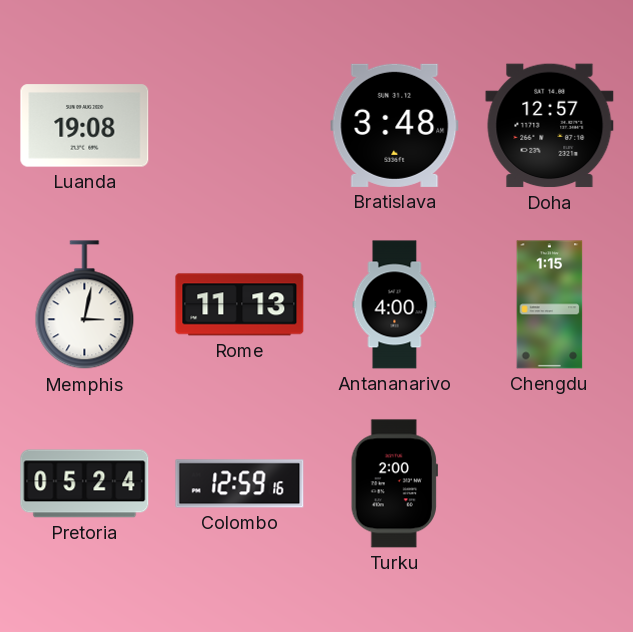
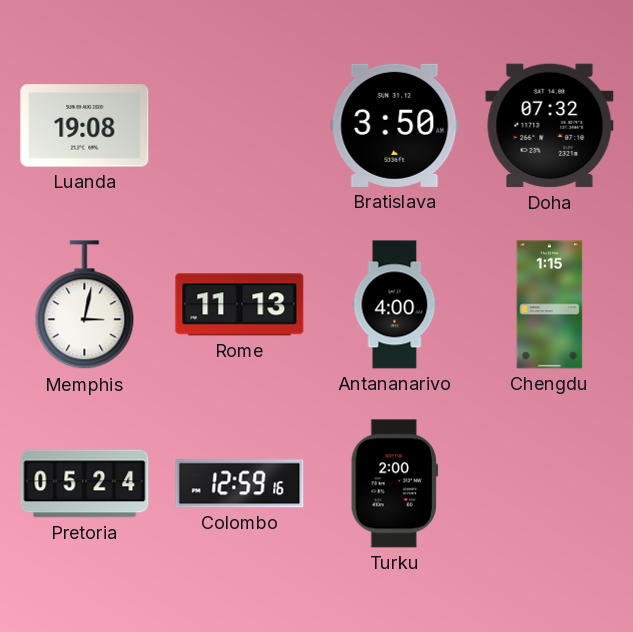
Bratislava: 3:48 -> 3:50
Doha: 12:57 -> 07:32
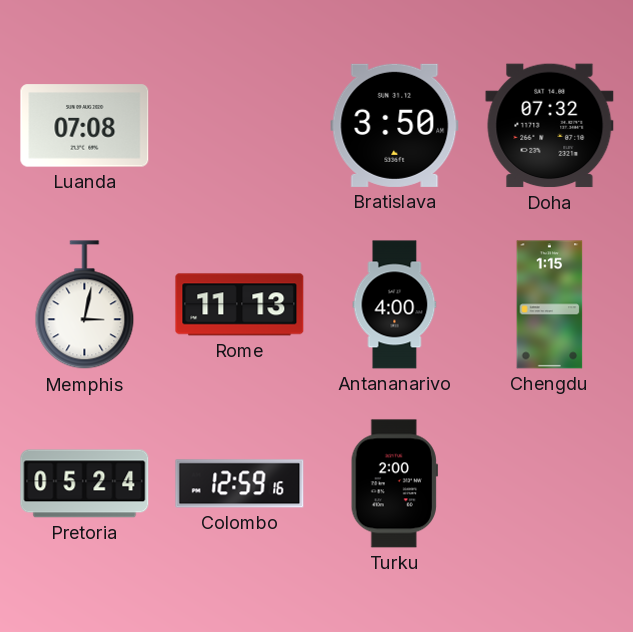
Luanda: 19:08 -> 07:08
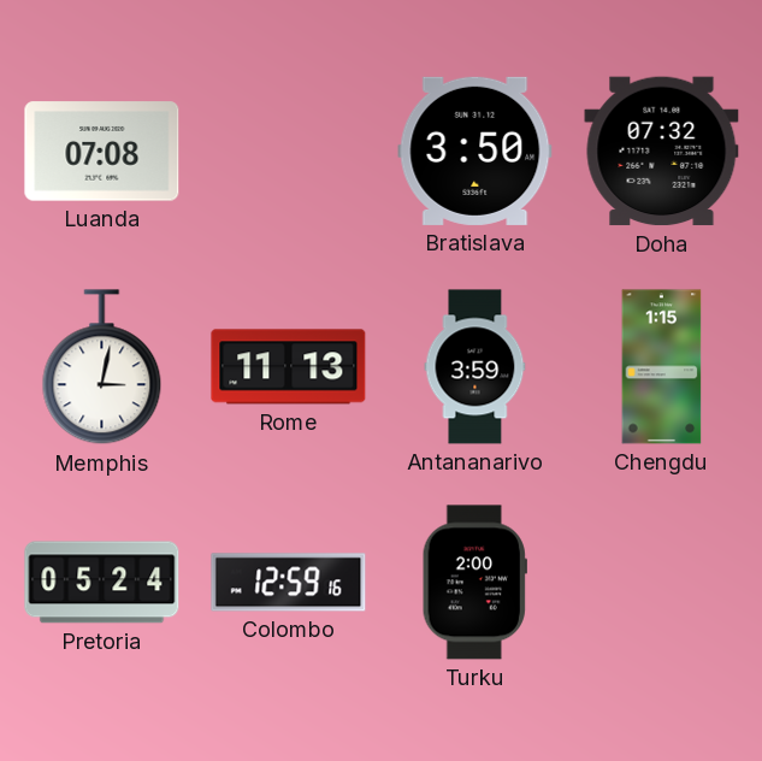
Antananarivo: 4:00 -> 3:59
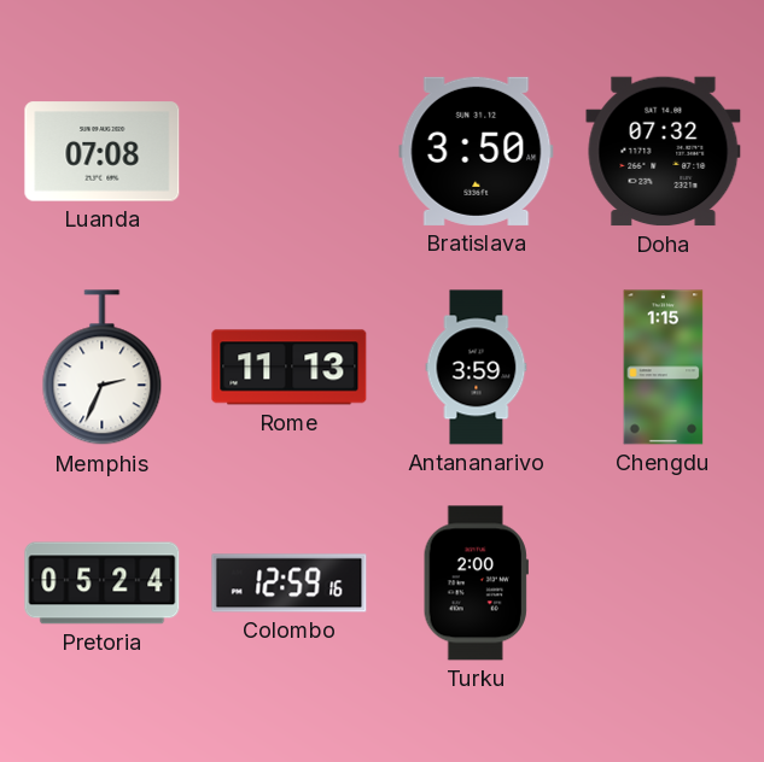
Memphis: 3:02 -> 2:34
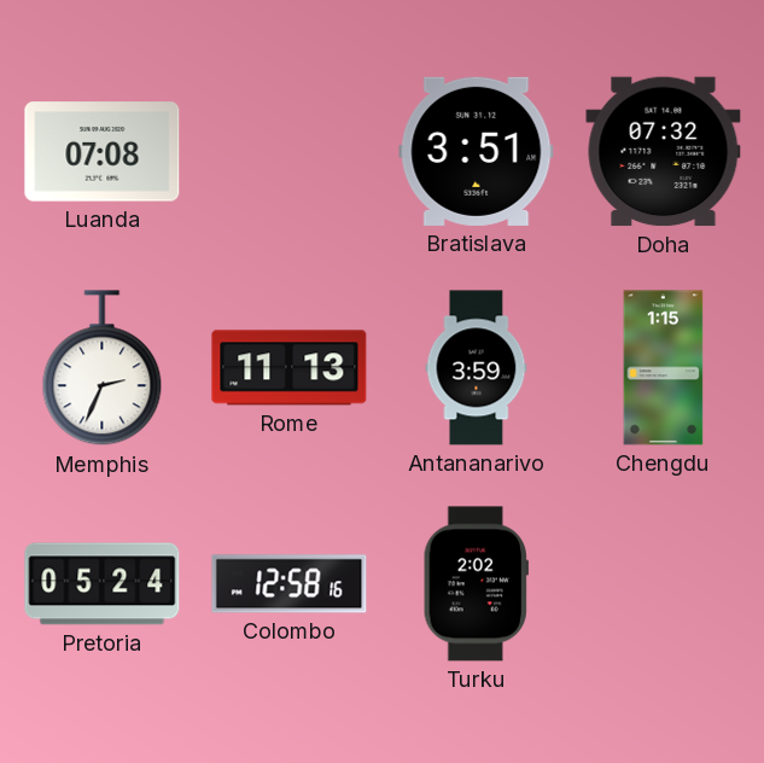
Bratislava: 3:50 -> 3:51
Colombo: 12:59 -> 12:58
Turku: 2:00 -> 2:02
